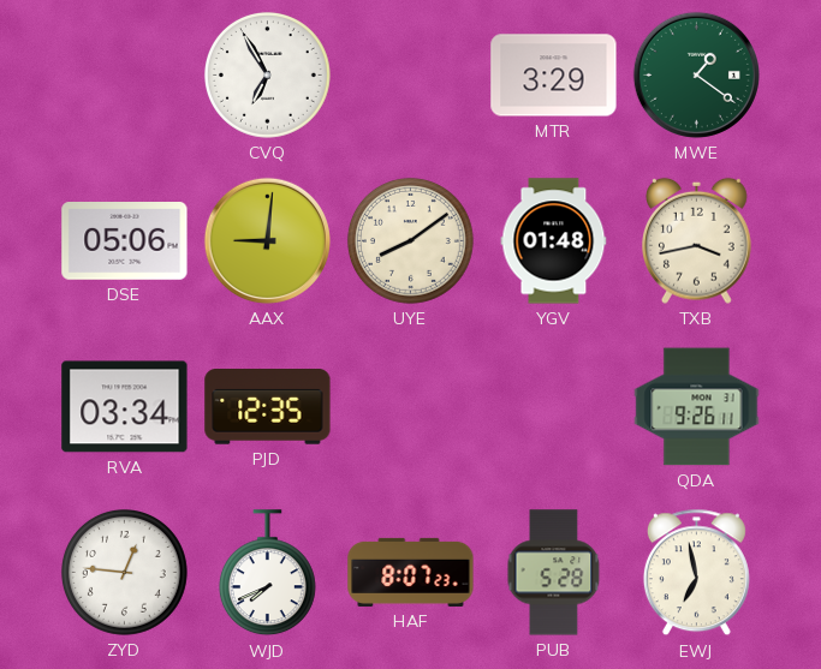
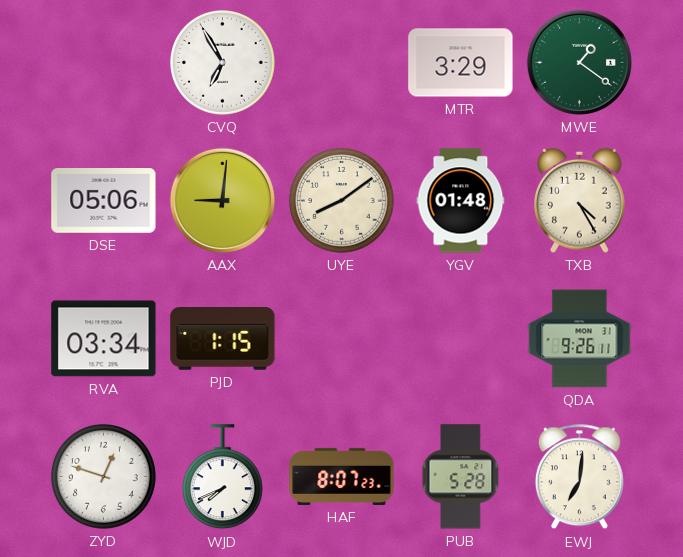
TXB: 3:43 -> 4:25
PJD: 12:35 -> 1:15
ZYD: 12:46 -> 12:48
EWJ: 6:58 -> 7:01
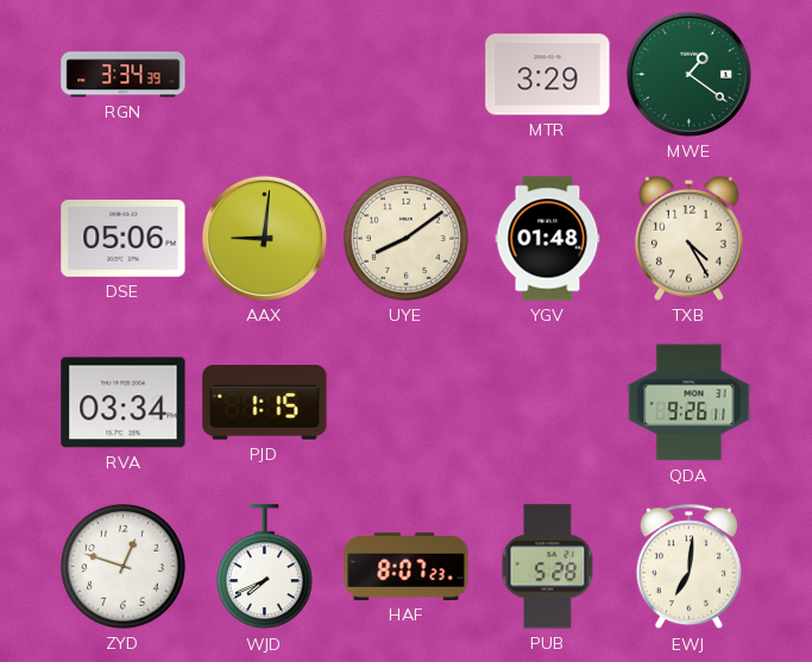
RGN: none -> 3:34
CVQ: 6:55 -> none
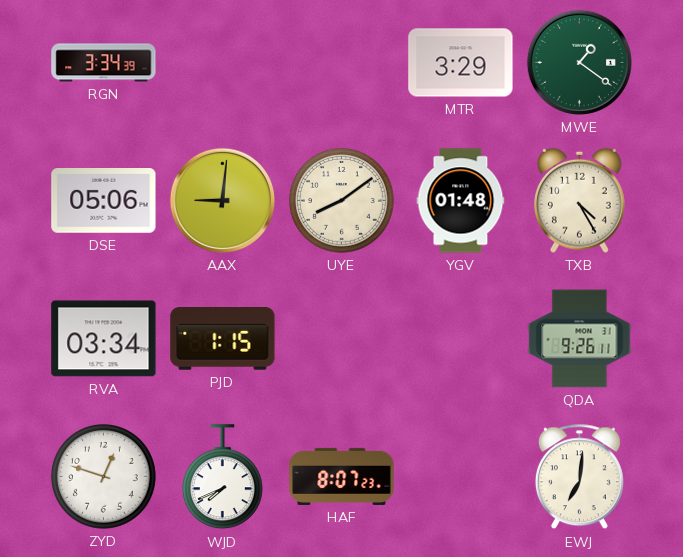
PUB: 5:28 -> none
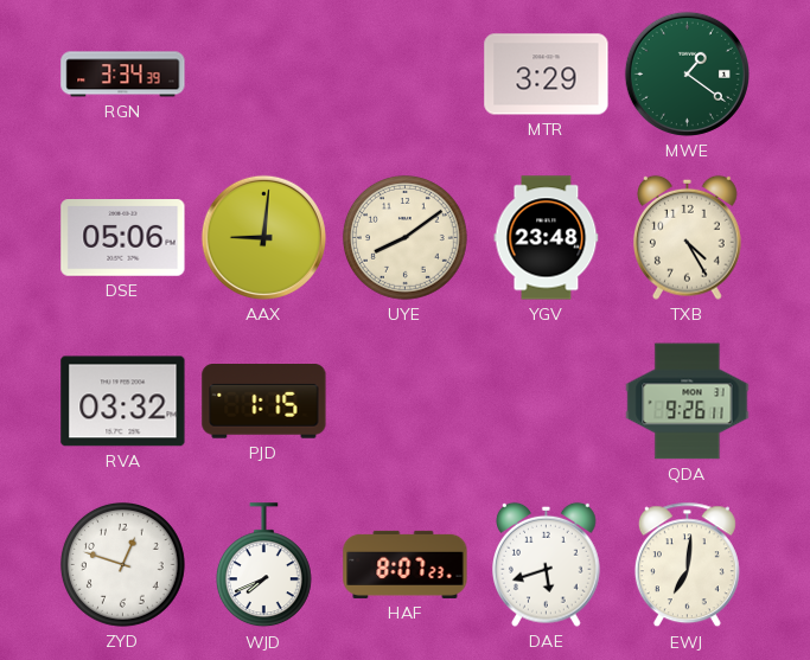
YGV: 01:48 -> 23:48
RVA: 03:34 -> 03:32
DAE: none -> 5:42
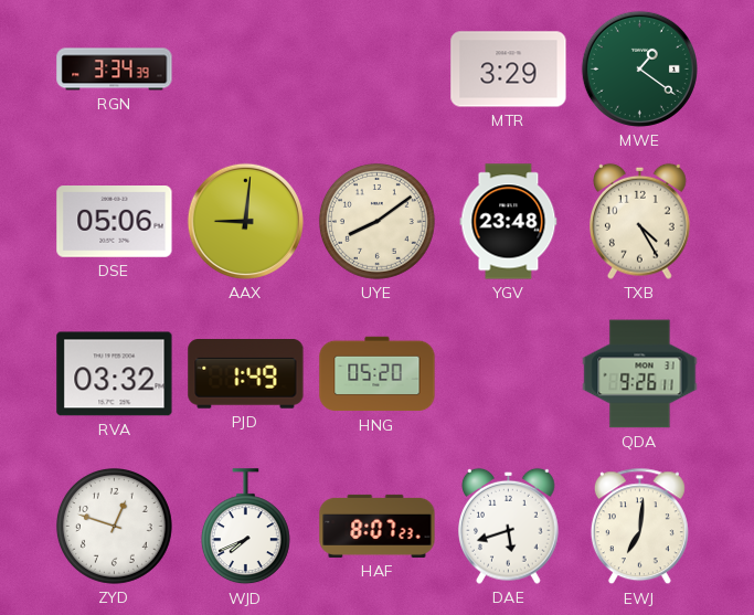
PJD: 1:15 -> 1:49
HNG: none -> 05:20
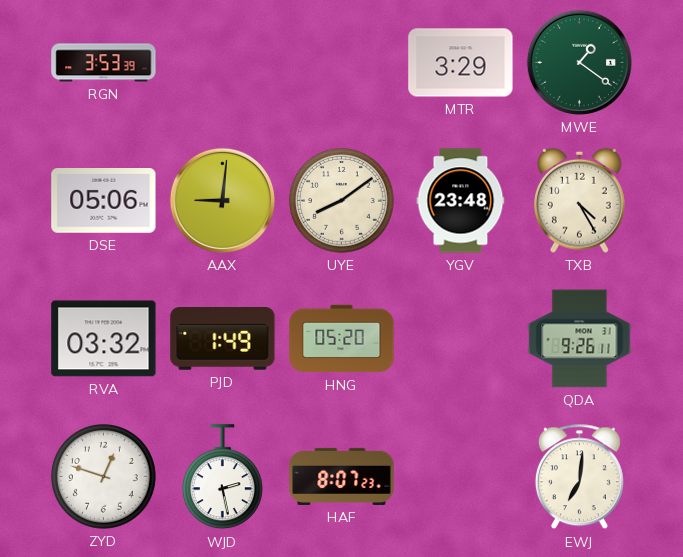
RGN: 3:34 -> 3:53
WJD: 7:41 -> 2:28
DAE: 5:42 -> none
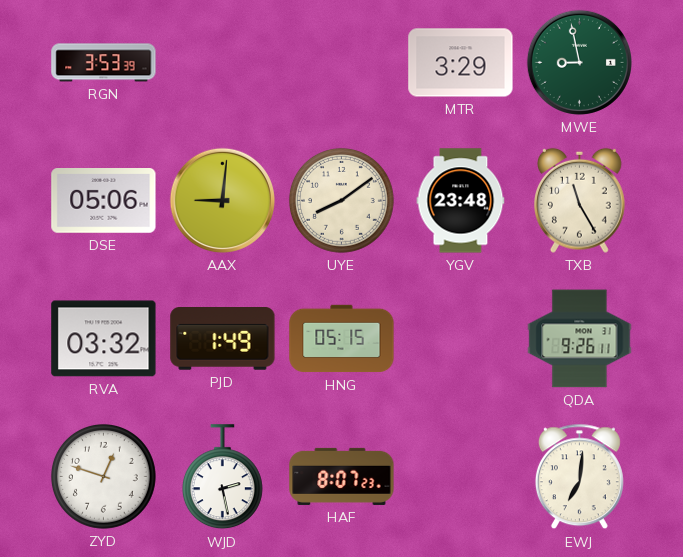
MWE: 1:21 -> 8:58
TXB: 4:25 -> 11:25
HNG: 05:20 -> 05:15
